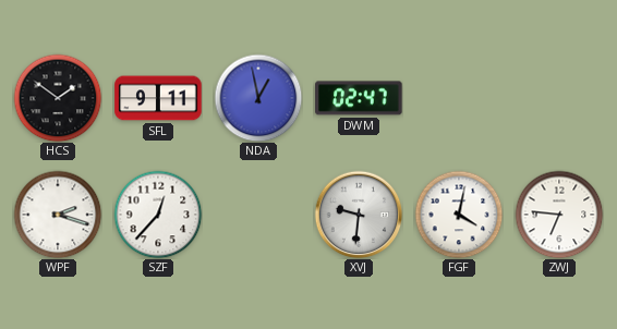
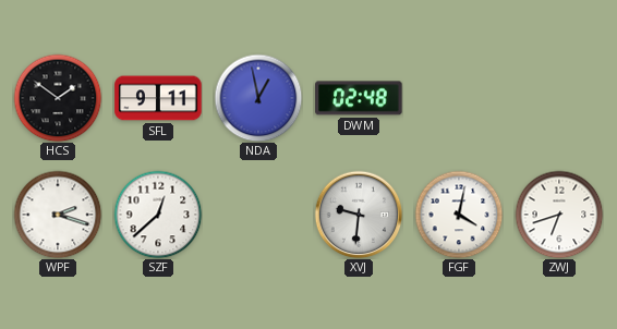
DWM: 02:47 -> 02:48
SZF: 12:37 -> 12:38
ZWJ: 6:46 -> 6:42
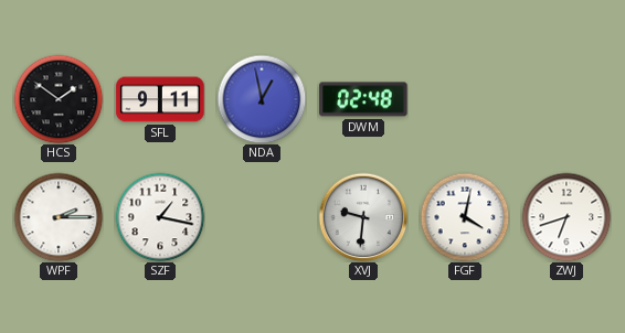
WPF: 2:18 -> 2:15
SZF: 12:38 -> 1:17
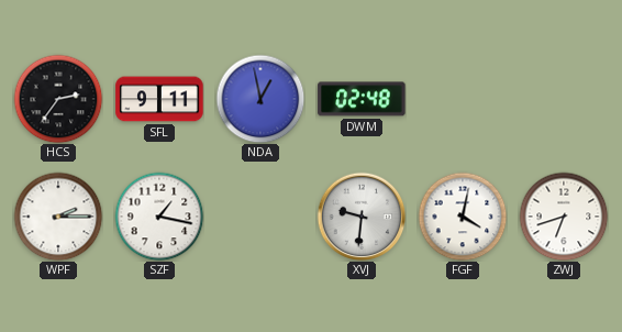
HCS: 1:51 -> 2:36
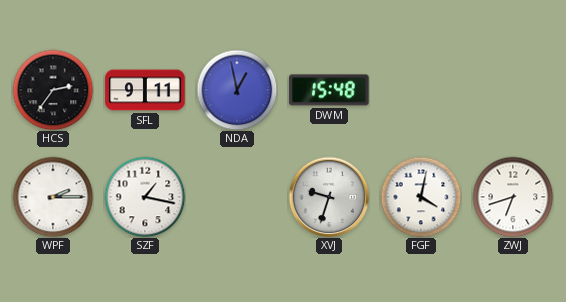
DWM: 02:48 -> 15:48
XVJ: 9:31 -> 9:33
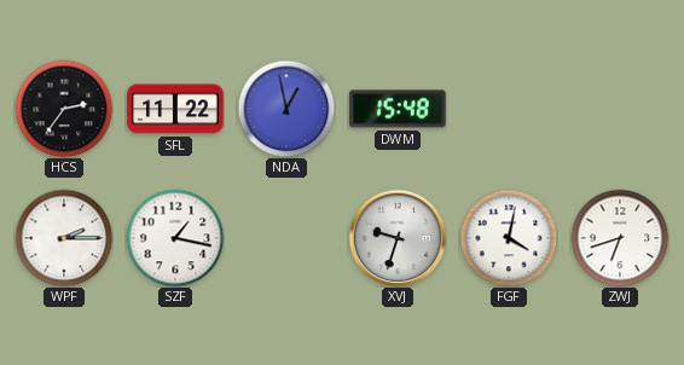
SFL: 9:11 -> 11:22
